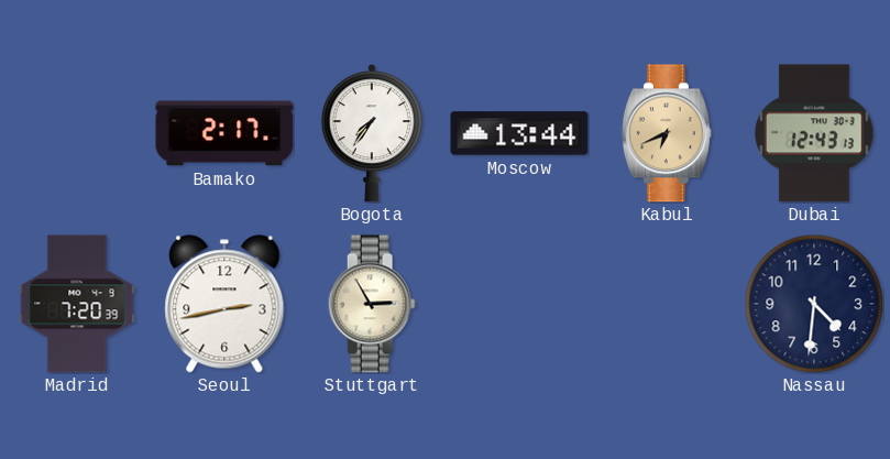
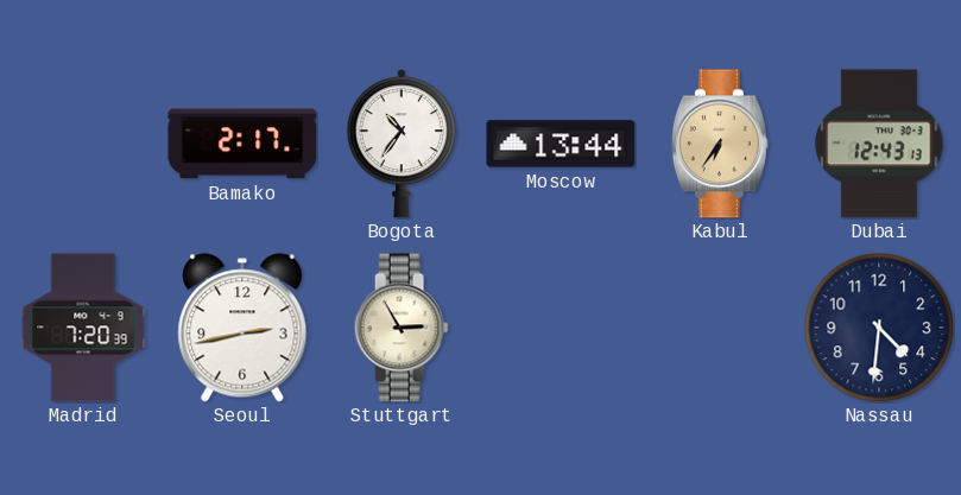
Bogota: 7:36 -> 10:36
Kabul: 6:41 -> 6:36
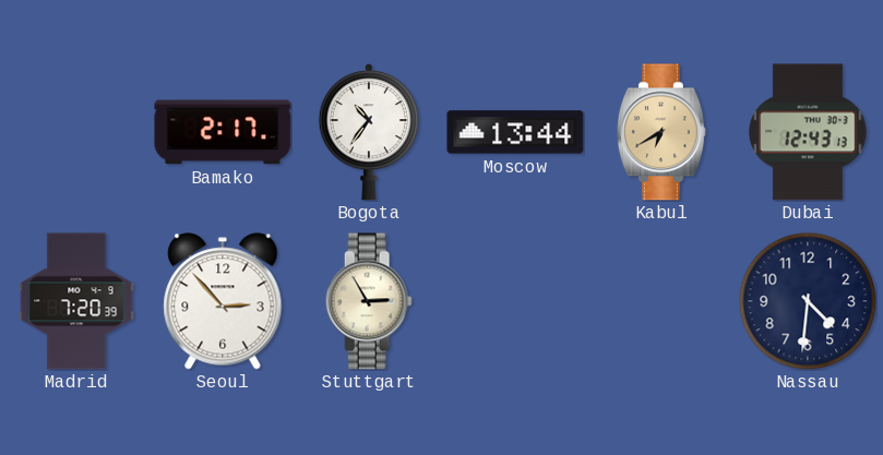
Kabul: 6:36 -> 6:40
Seoul: 2:43 -> 2:53
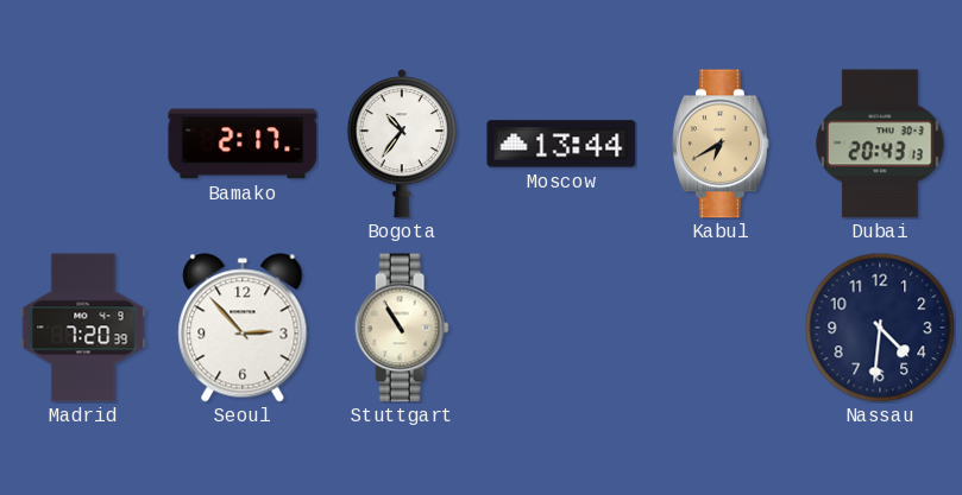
Dubai: 12:43 -> 20:43
Stuttgart: 2:55 -> 10:55
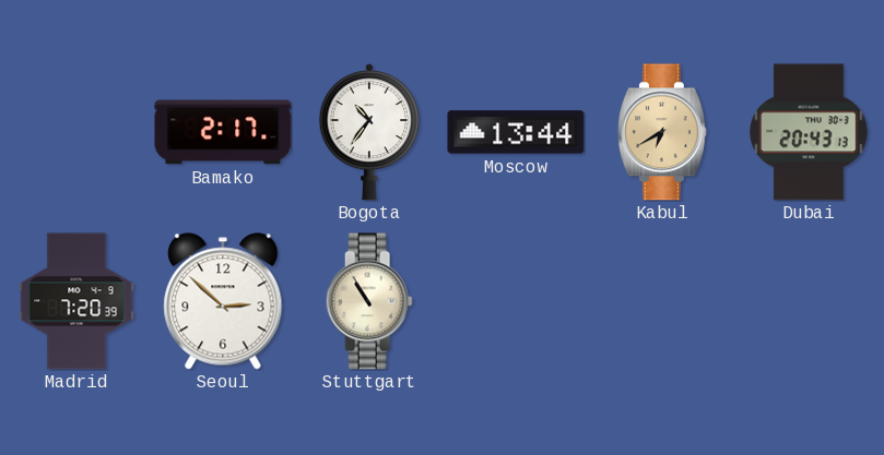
Seoul: 2:53 -> 2:52
Nassau: 4:31 -> none
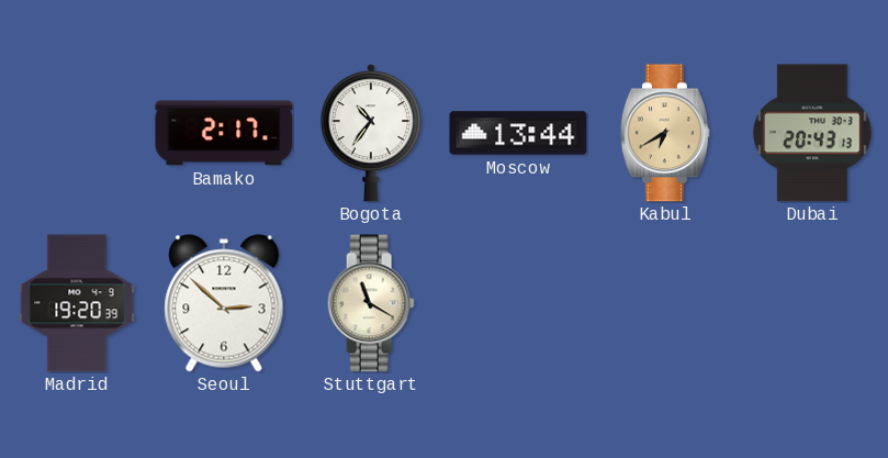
Madrid: 7:20 -> 19:20
Stuttgart: 10:55 -> 11:20
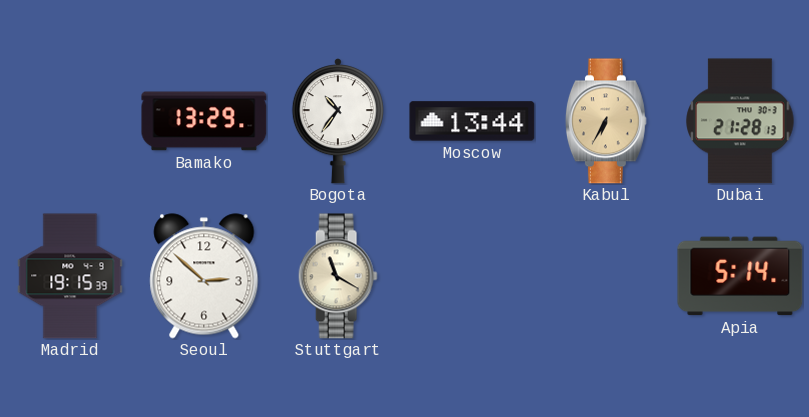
Bamako: 2:17 -> 13:29
Kabul: 6:40 -> 6:35
Dubai: 20:43 -> 21:28
Madrid: 19:20 -> 19:15
Apia: none -> 5:14
